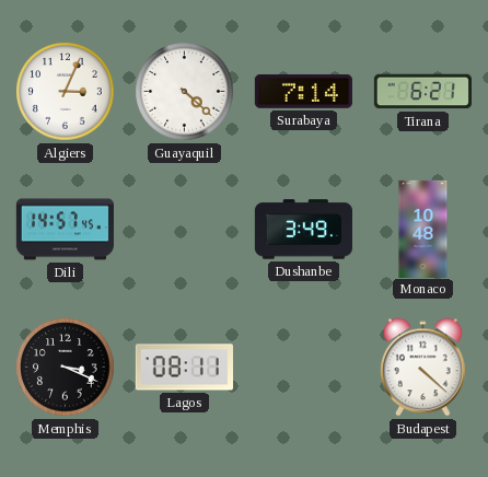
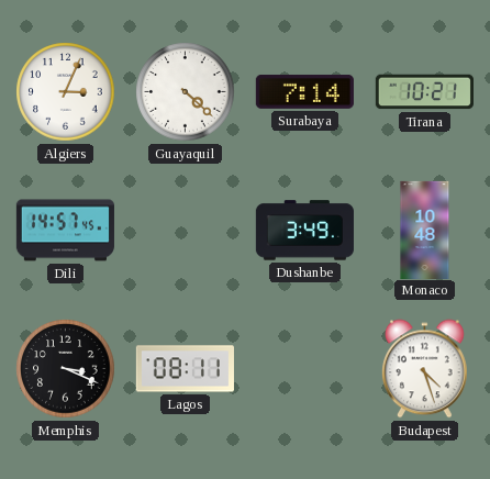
Tirana: 6:21 -> 10:21
Budapest: 4:22 -> 4:27
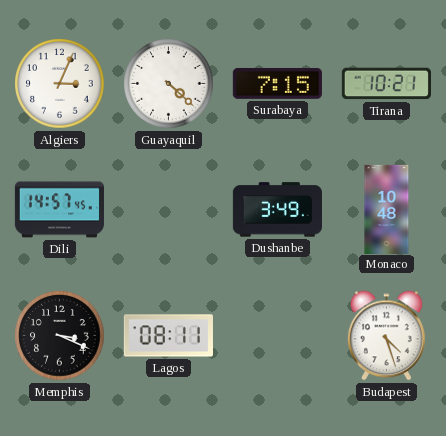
Surabaya: 7:14 -> 7:15
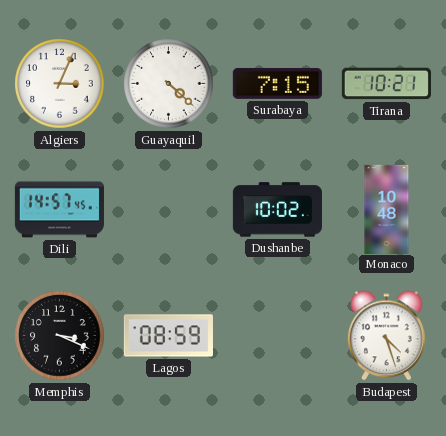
Dushanbe: 3:49 -> 10:02
Lagos: 08:11 -> 08:59
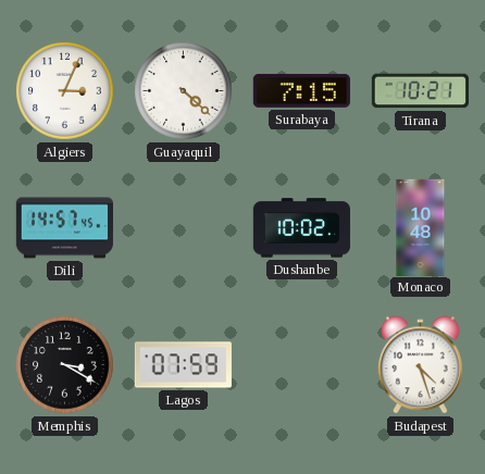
Memphis: 3:19 -> 3:20
Lagos: 08:59 -> 07:59
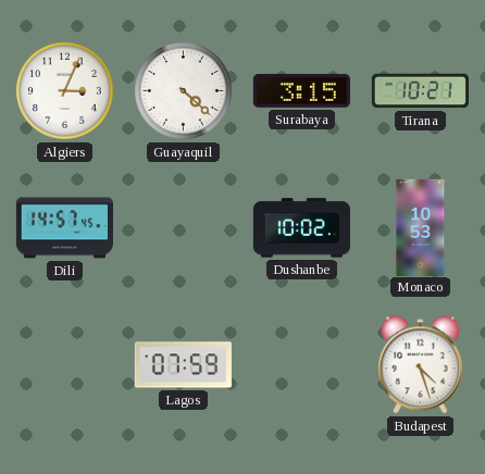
Surabaya: 7:15 -> 3:15
Monaco: 10:48 -> 10:53
Memphis: 3:20 -> none
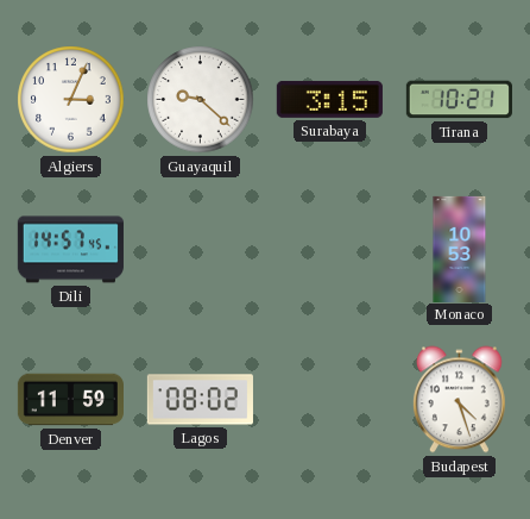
Guayaquil: 4:22 -> 9:22
Dushanbe: 10:02 -> none
Denver: none -> 11:59
Lagos: 07:59 -> 08:02
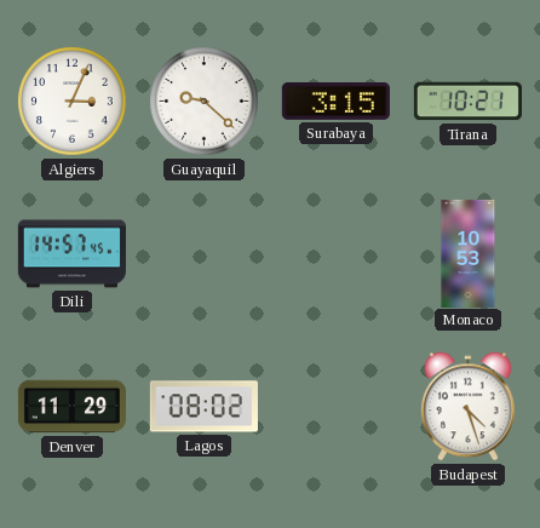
Denver: 11:59 -> 11:29
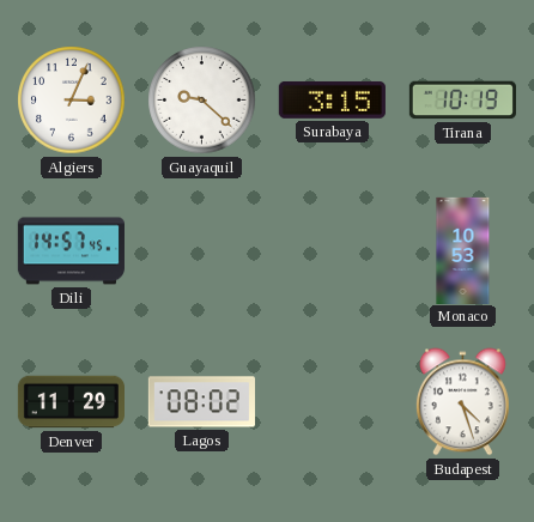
Tirana: 10:21 -> 10:19
